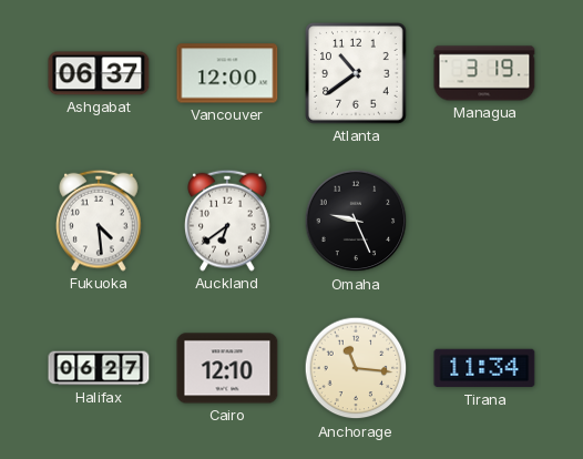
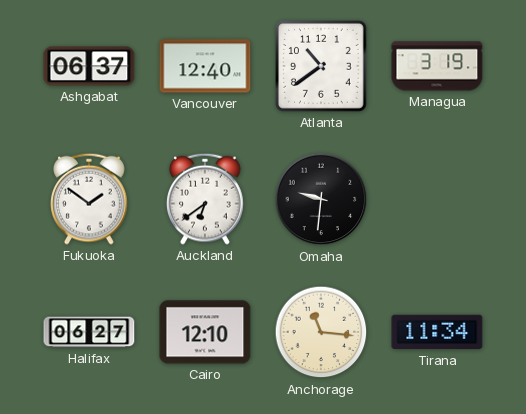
Vancouver: 12:00 -> 12:40
Fukuoka: 4:29 -> 1:51
Omaha: 9:26 -> 9:31
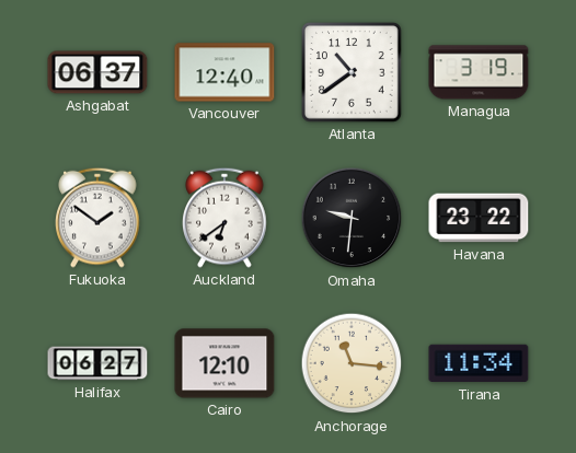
Havana: none -> 23:22
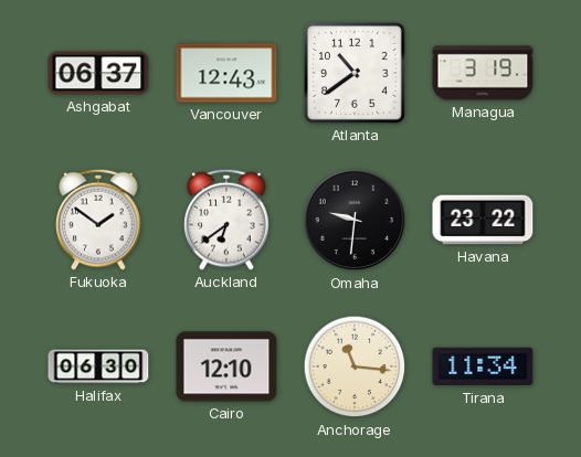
Vancouver: 12:40 -> 12:43
Halifax: 06:27 -> 06:30
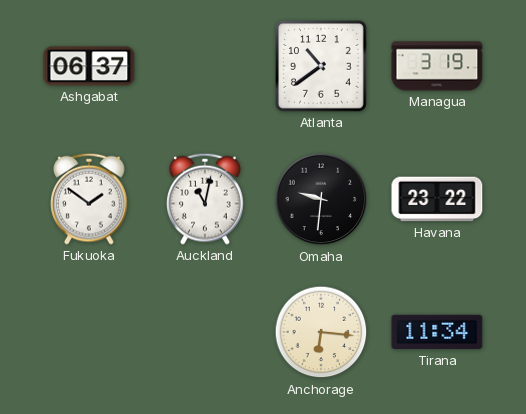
Vancouver: 12:43 -> none
Auckland: 6:39 -> 11:02
Halifax: 06:30 -> none
Cairo: 12:10 -> none
Anchorage: 11:16 -> 6:16
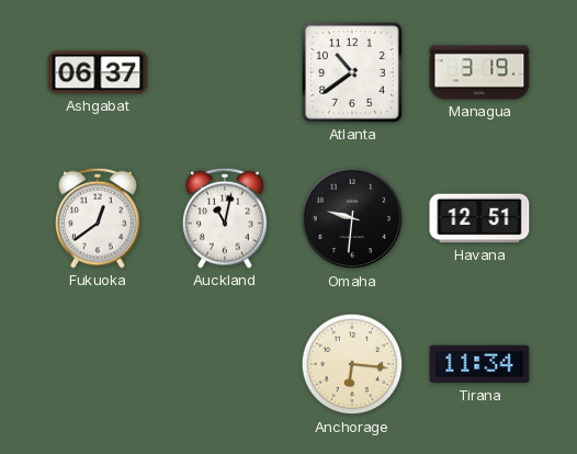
Fukuoka: 1:51 -> 12:39
Havana: 23:22 -> 12:51
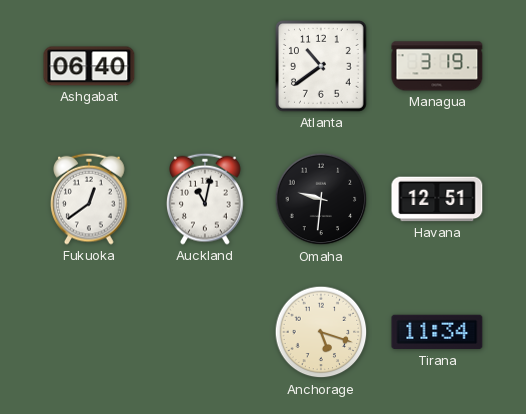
Ashgabat: 06:37 -> 06:40
Anchorage: 6:16 -> 5:18
